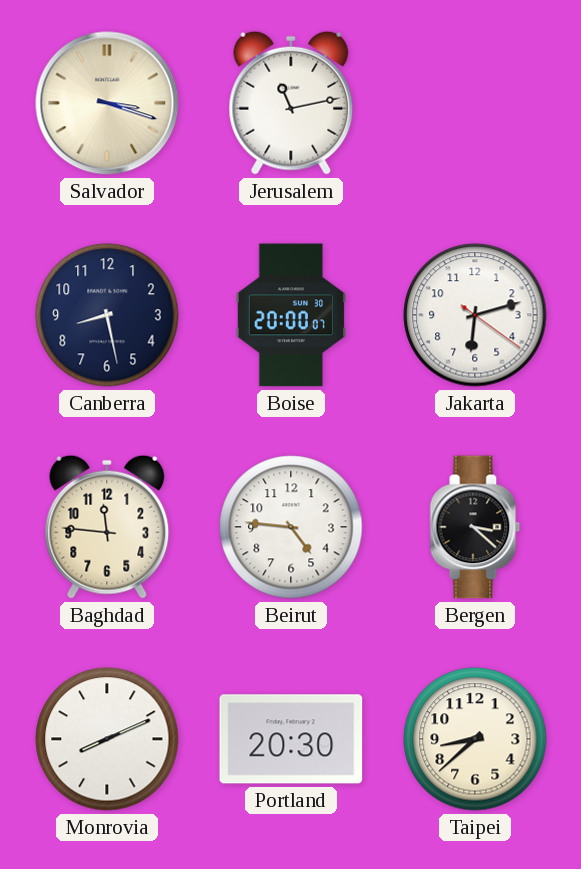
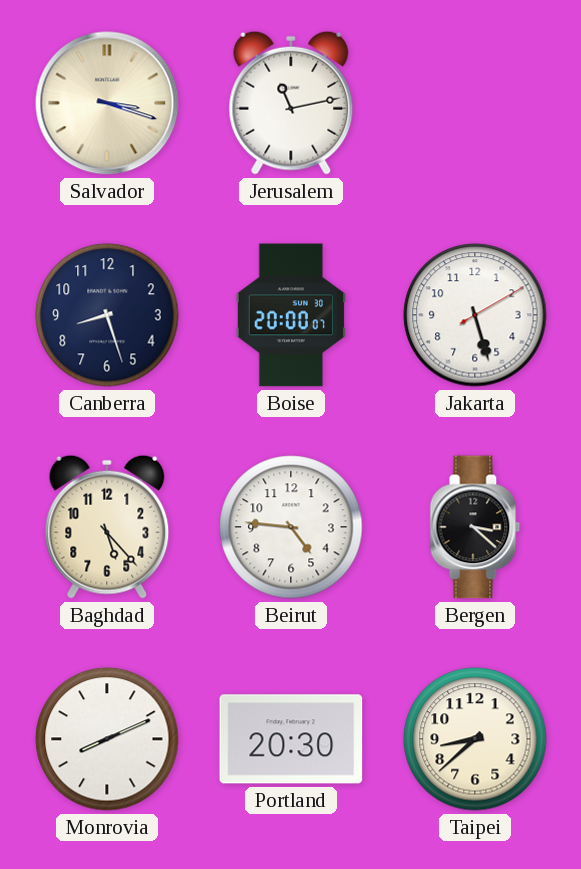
Canberra: 8:28 -> 8:27
Jakarta: 6:12 -> 5:27
Baghdad: 11:46 -> 5:23
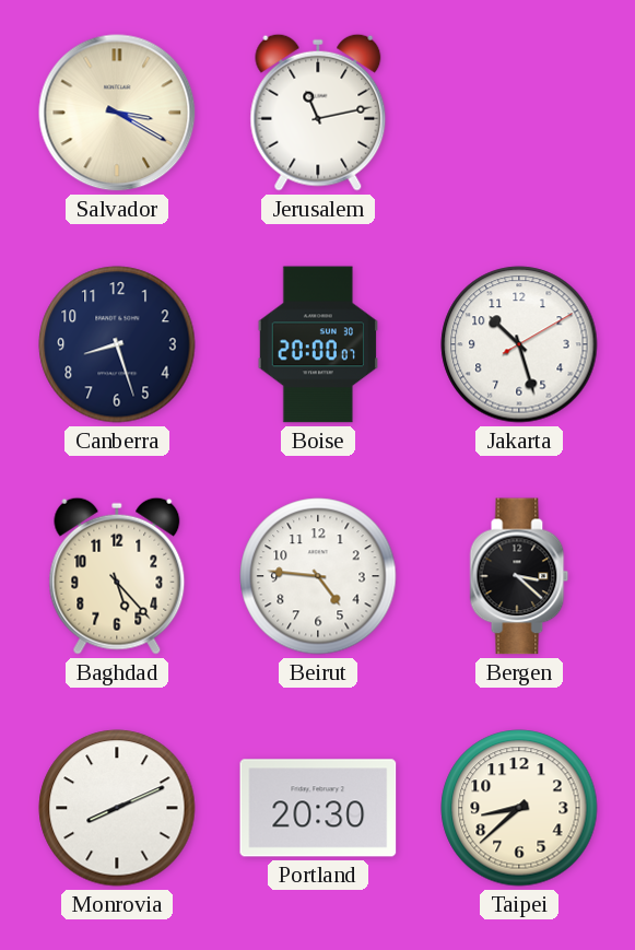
Salvador: 3:18 -> 3:20
Jakarta: 5:27 -> 10:27
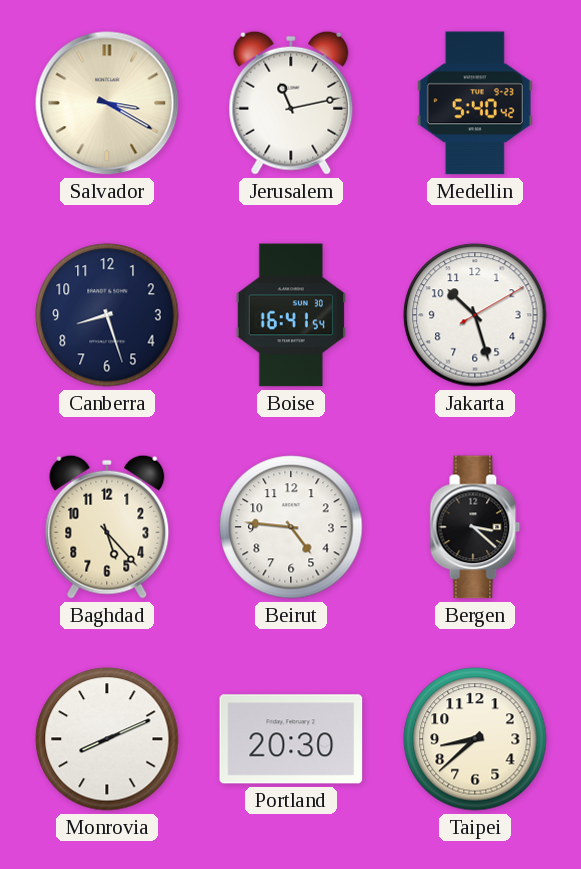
Medellin: none -> 5:40
Boise: 20:00 -> 16:41
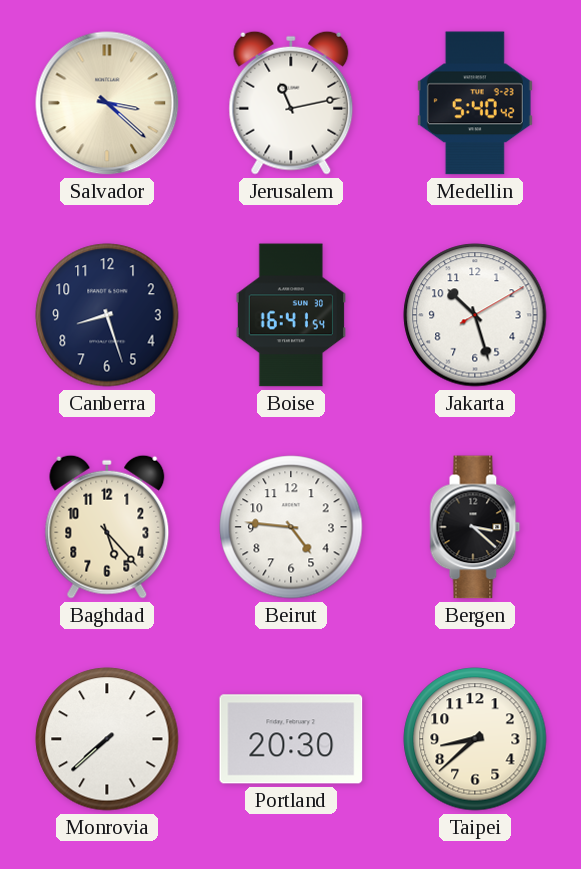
Salvador: 3:20 -> 3:22
Monrovia: 8:11 -> 7:38
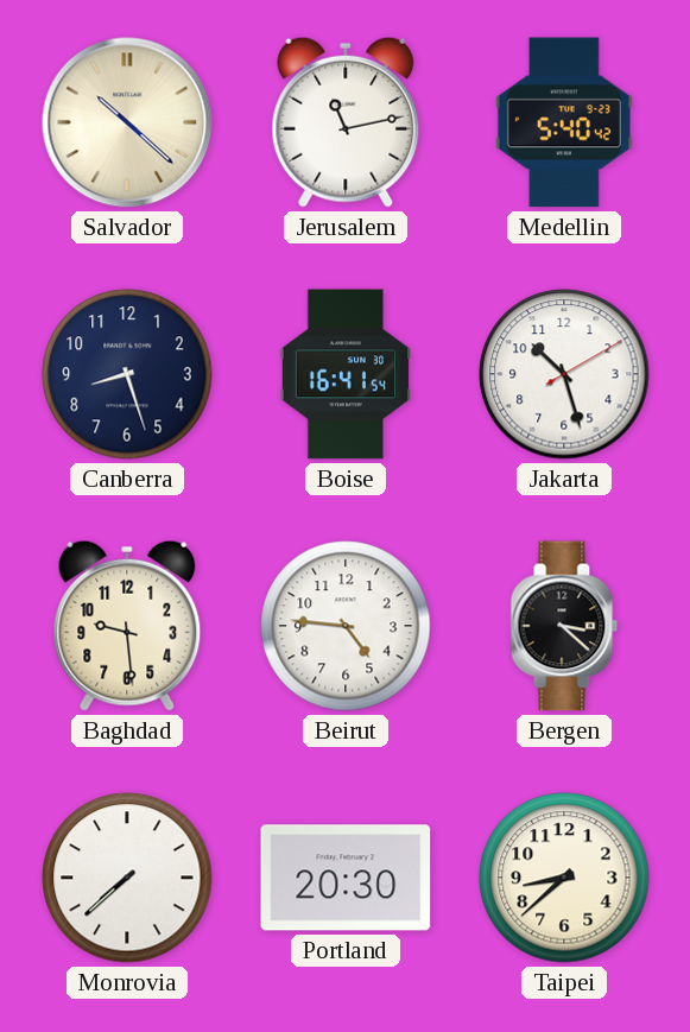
Salvador: 3:22 -> 10:22
Baghdad: 5:23 -> 9:29
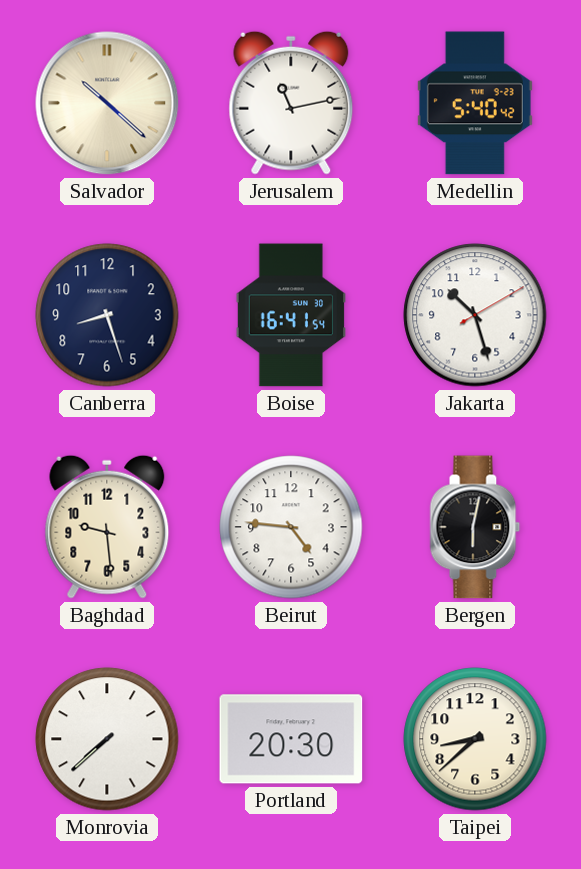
Bergen: 3:22 -> 6:02
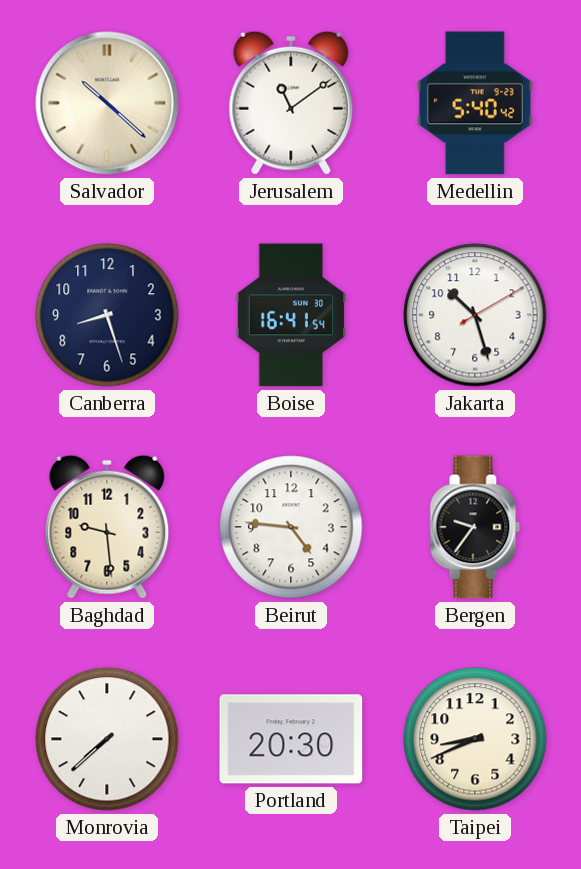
Jerusalem: 11:13 -> 11:09
Bergen: 6:02 -> 9:36
Taipei: 8:38 -> 8:41
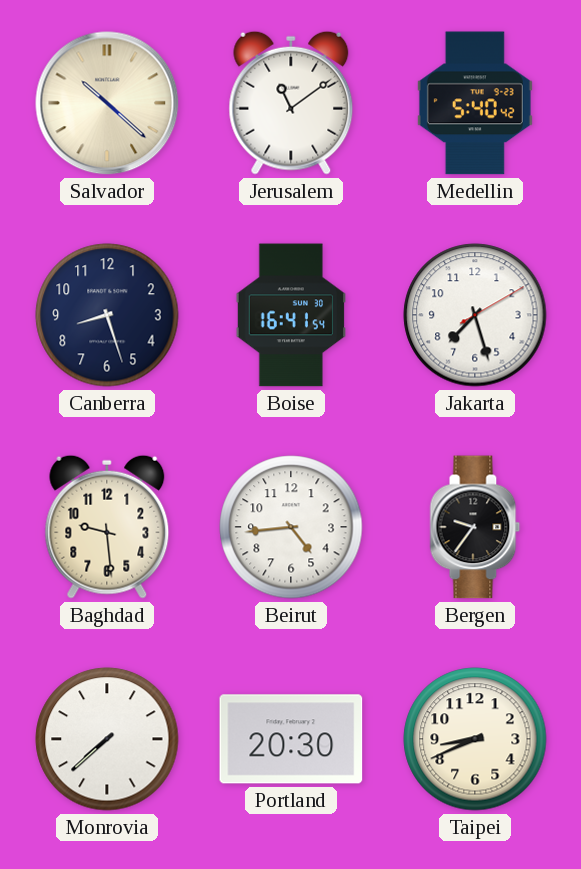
Jakarta: 10:27 -> 7:27
Beirut: 4:46 -> 4:44
